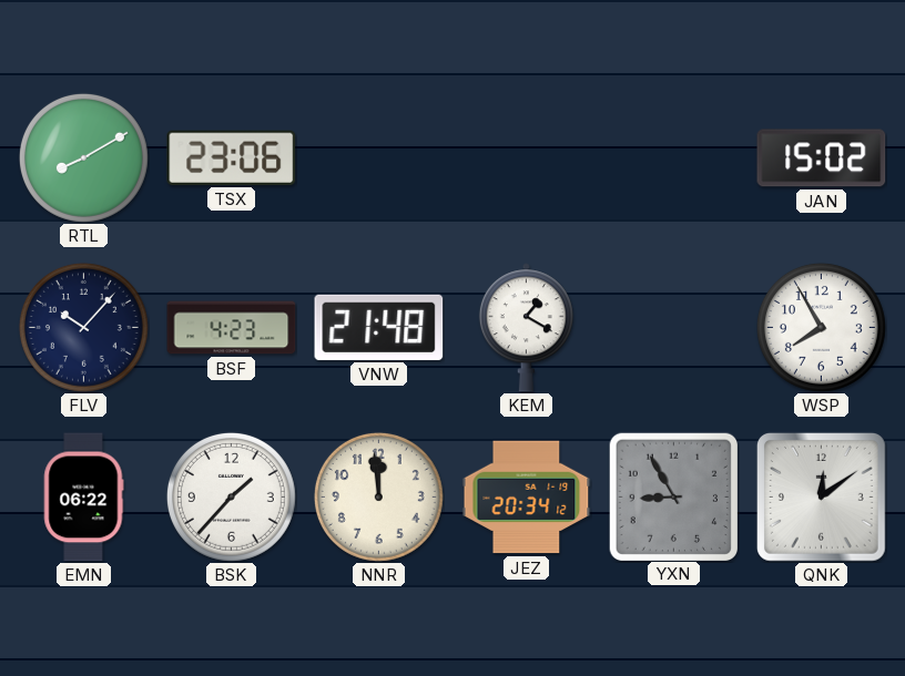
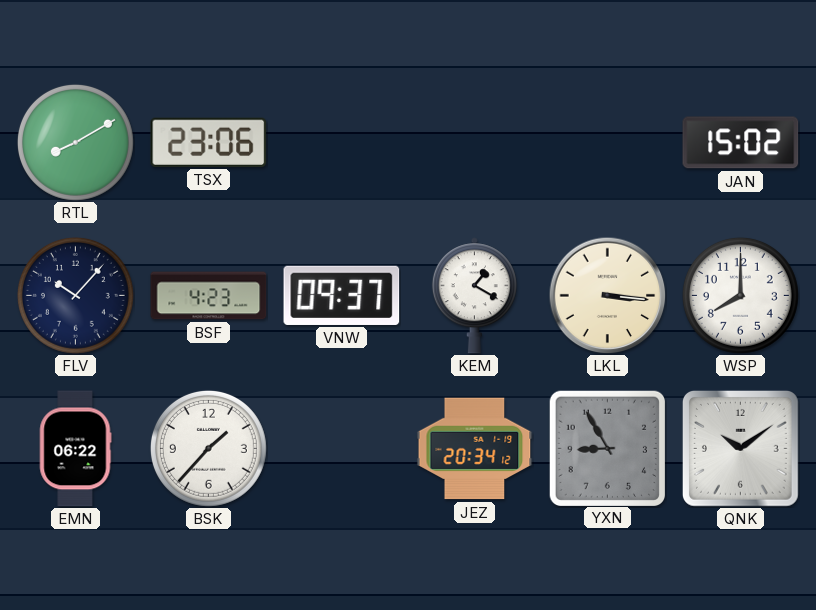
VNW: 21:48 -> 09:37
LKL: none -> 3:16
WSP: 7:55 -> 8:00
NNR: 11:59 -> none
QNK: 12:09 -> 10:09
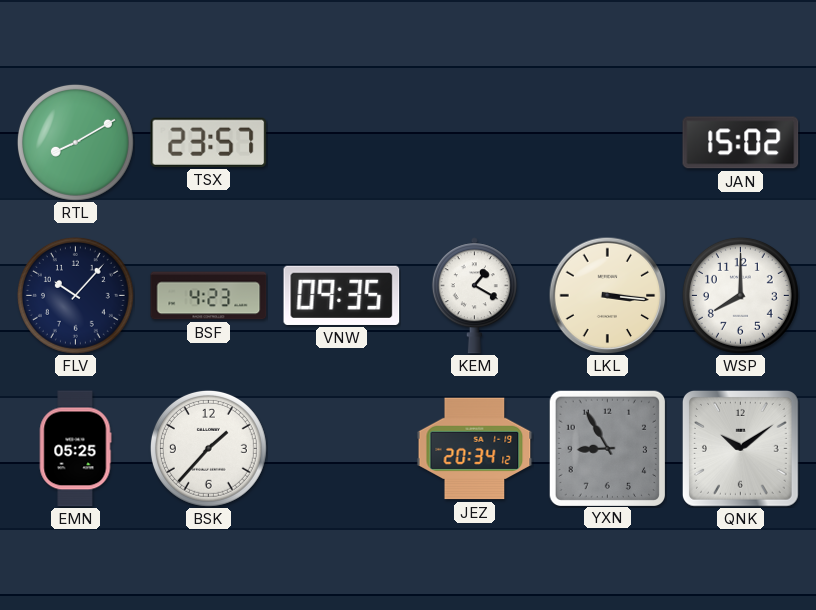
TSX: 23:06 -> 23:57
VNW: 09:37 -> 09:35
EMN: 06:22 -> 05:25
